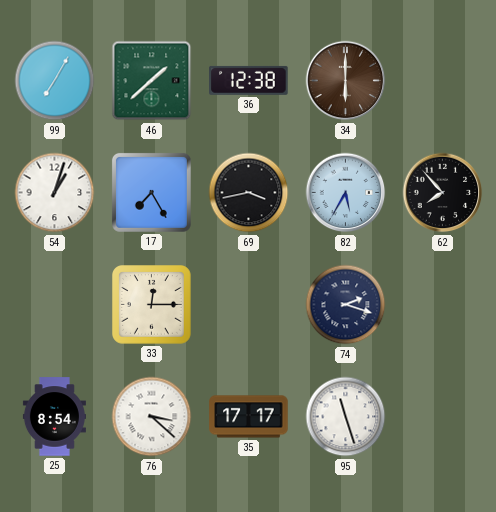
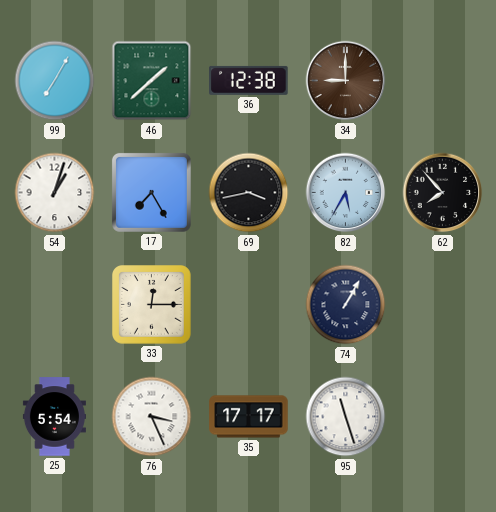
34: 6:00 -> 9:00
74: 2:18 -> 1:05
25: 8:54 -> 5:54
76: 3:22 -> 3:26
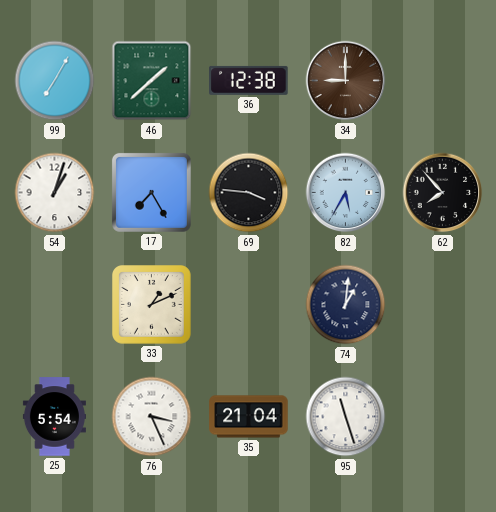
69: 3:43 -> 3:46
33: 12:15 -> 1:11
74: 1:05 -> 1:01
35: 17:17 -> 21:04
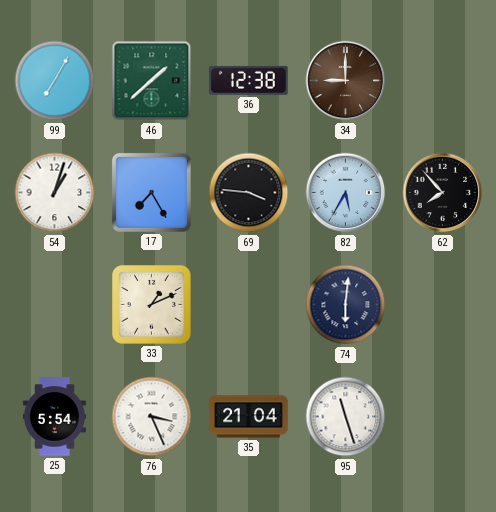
74: 1:01 -> 6:01
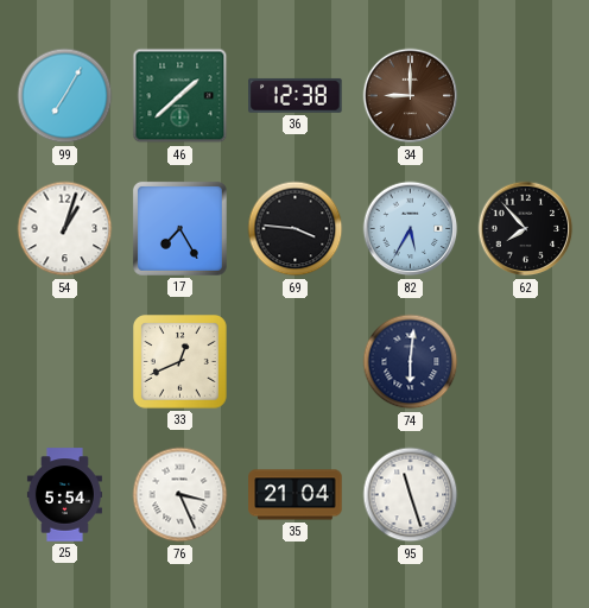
33: 1:11 -> 12:41
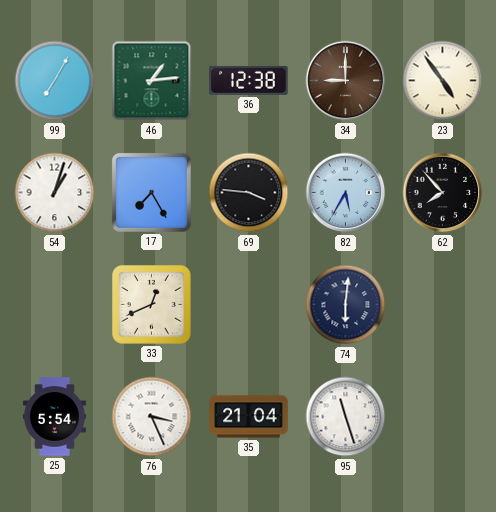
46: 1:38 -> 1:14
23: none -> 4:54
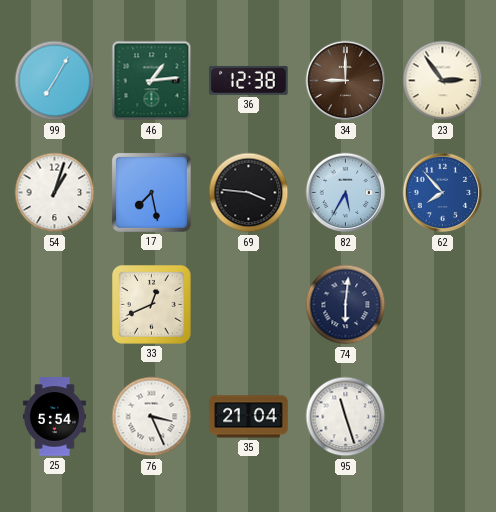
23: 4:54 -> 2:54
17: 7:25 -> 7:28
62 dial: black -> blue
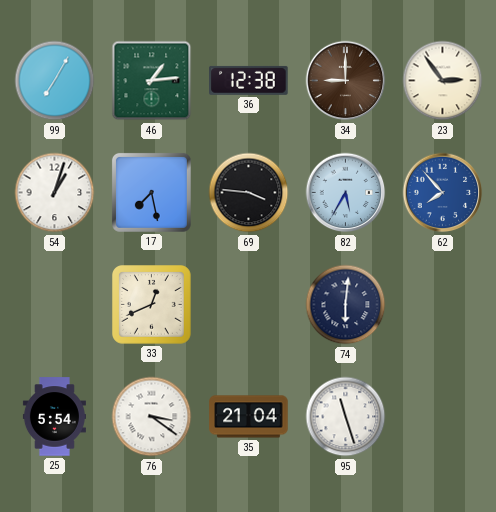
76: 3:26 -> 3:21
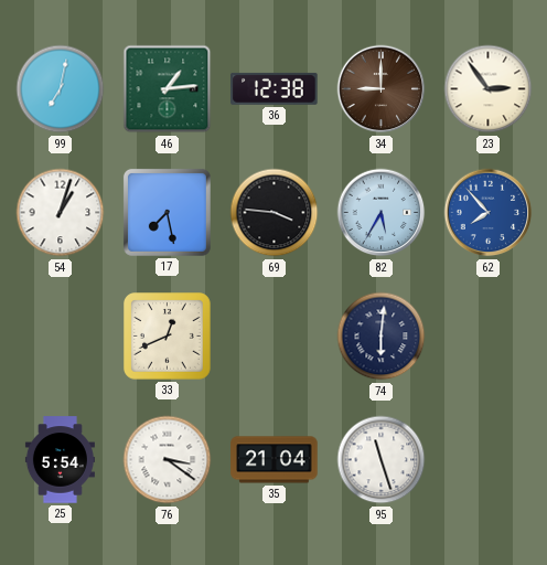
99: 7:05 -> 7:02
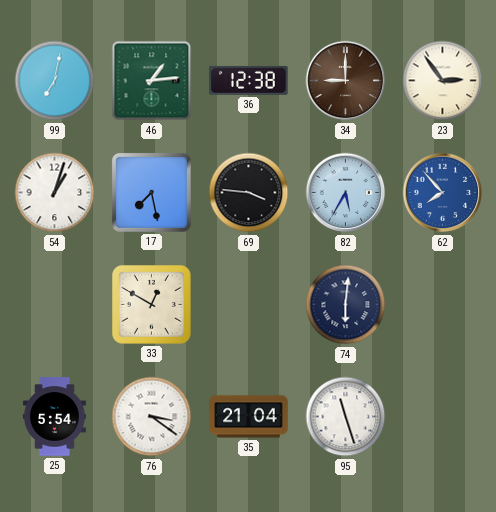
33: 12:41 -> 12:50
